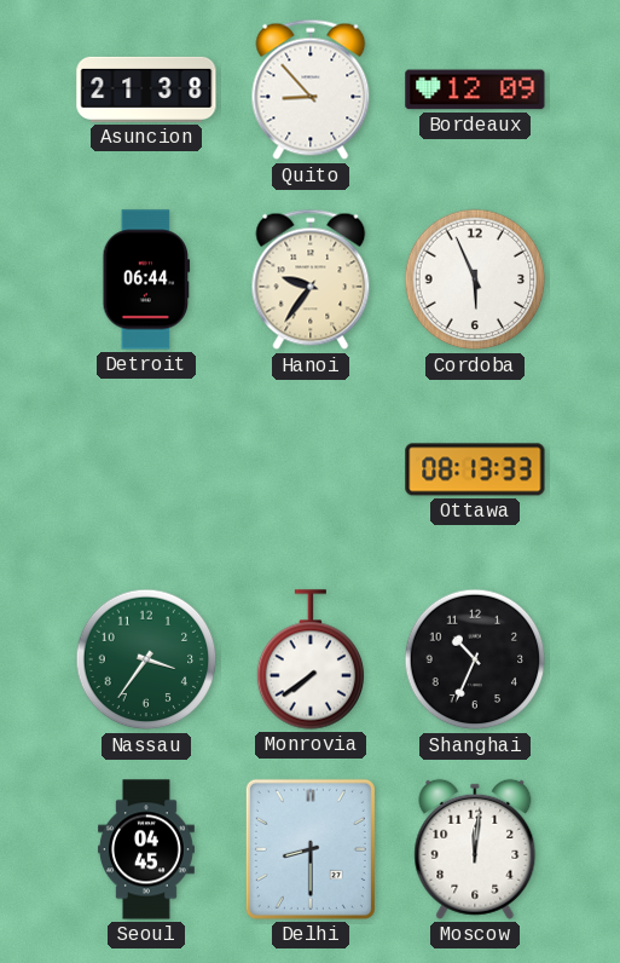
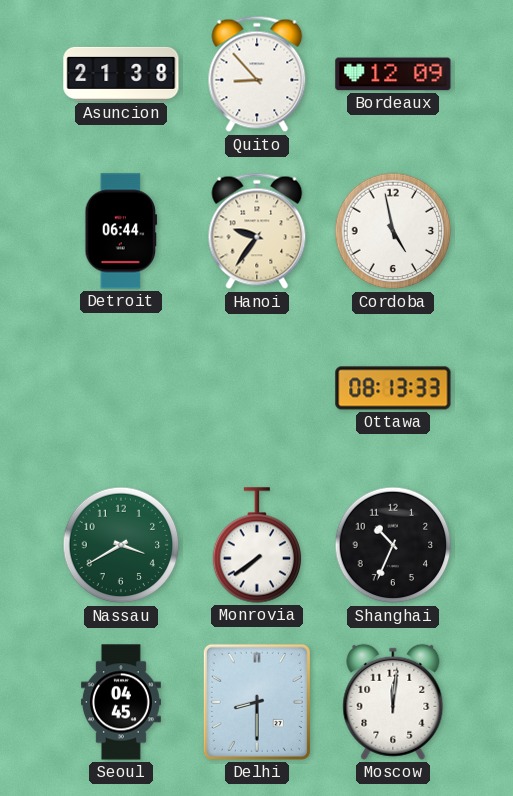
Cordoba: 5:56 -> 4:58
Nassau: 3:36 -> 3:40
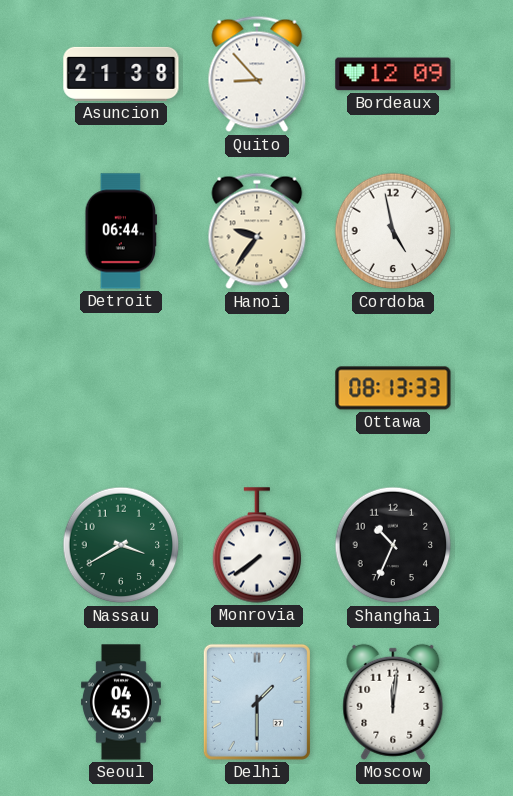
Delhi: 8:30 -> 1:30
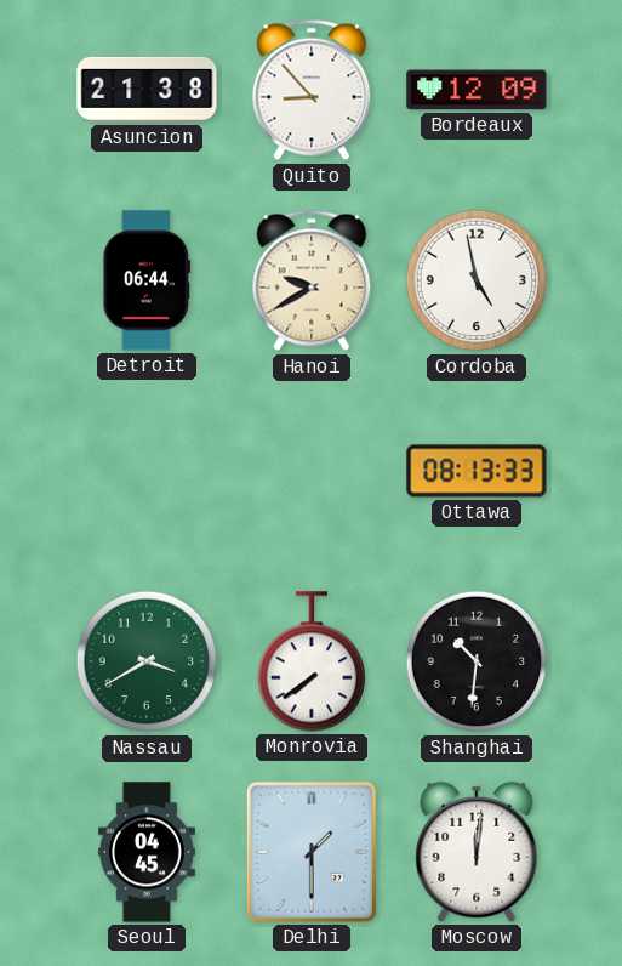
Hanoi: 9:36 -> 9:40
Shanghai: 10:34 -> 10:31
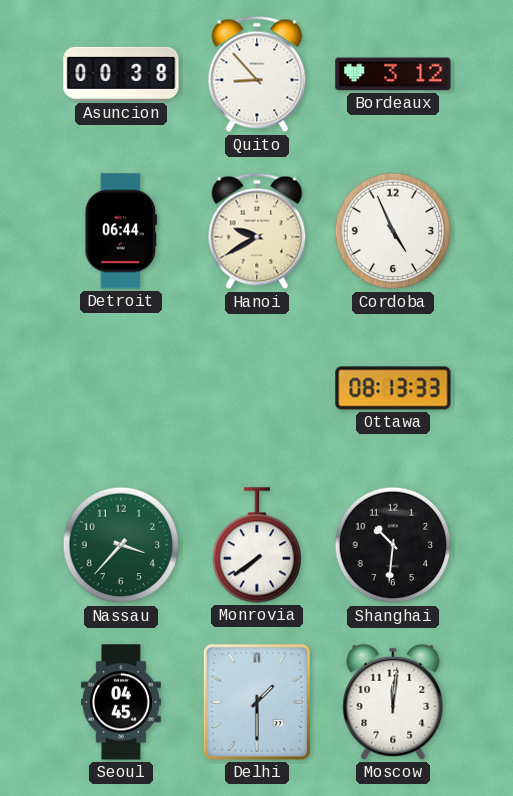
Asuncion: 21:38 -> 00:38
Bordeaux: 12:09 -> 3:12
Cordoba: 4:58 -> 4:56
Nassau: 3:40 -> 3:37
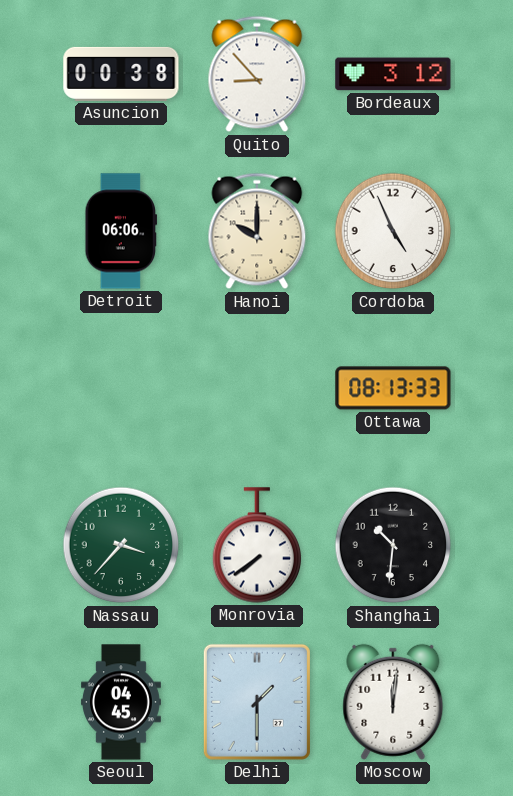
Detroit: 06:44 -> 06:06
Hanoi: 9:40 -> 10:00
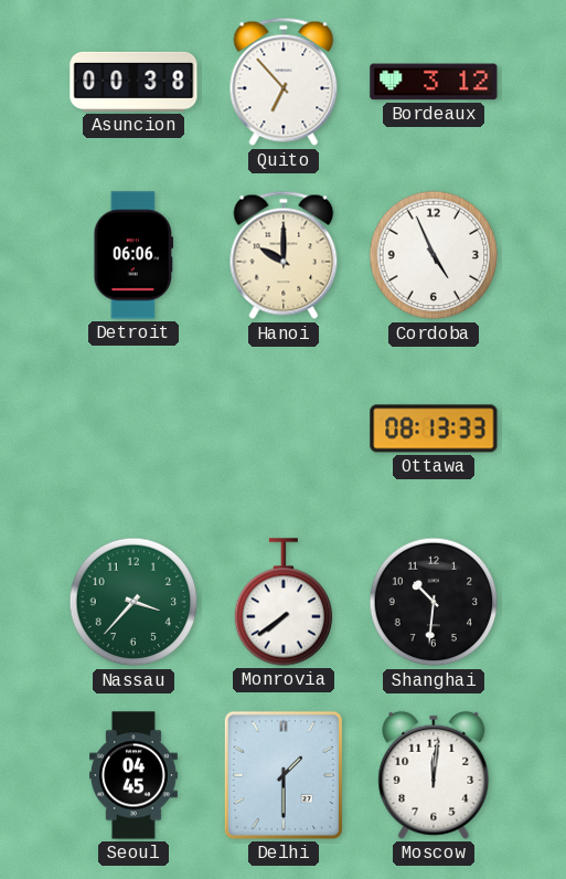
Quito: 8:53 -> 6:53
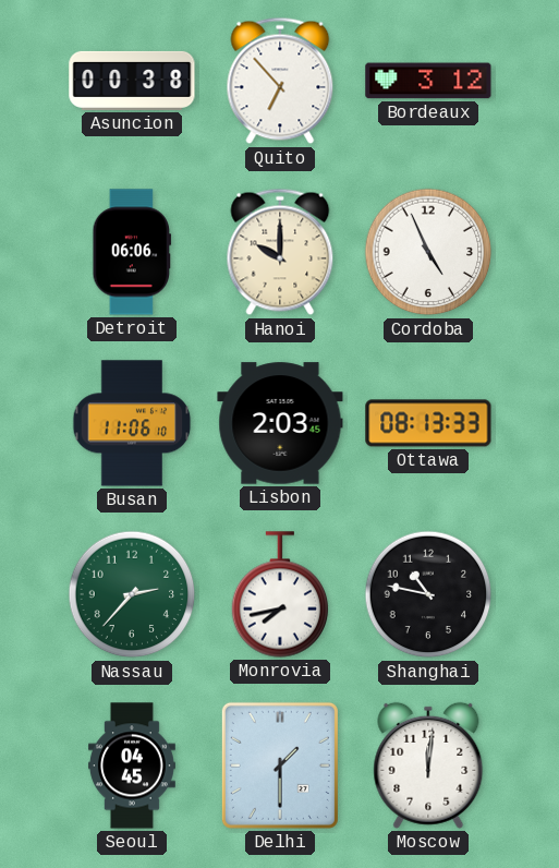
Busan: none -> 11:06
Lisbon: none -> 2:03
Nassau: 3:37 -> 2:37
Monrovia: 7:39 -> 7:43
Shanghai: 10:31 -> 10:47
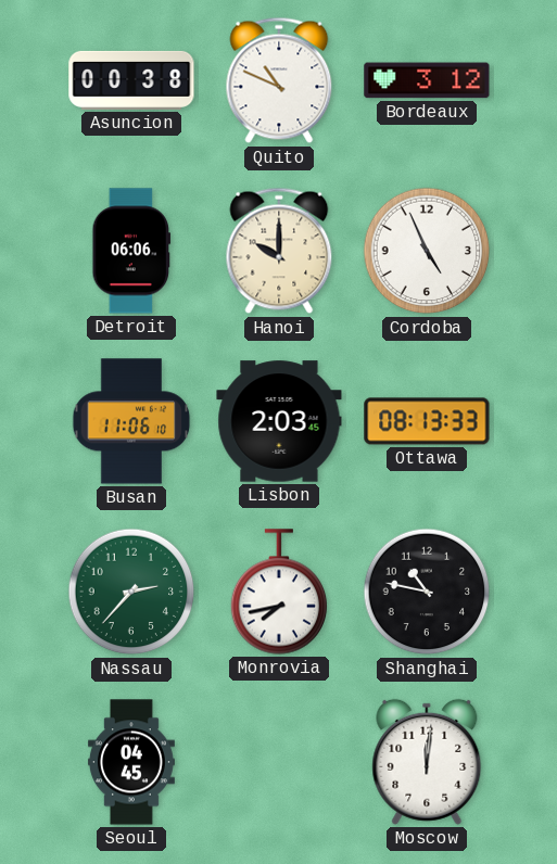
Quito: 6:53 -> 10:49
Delhi: 1:30 -> none
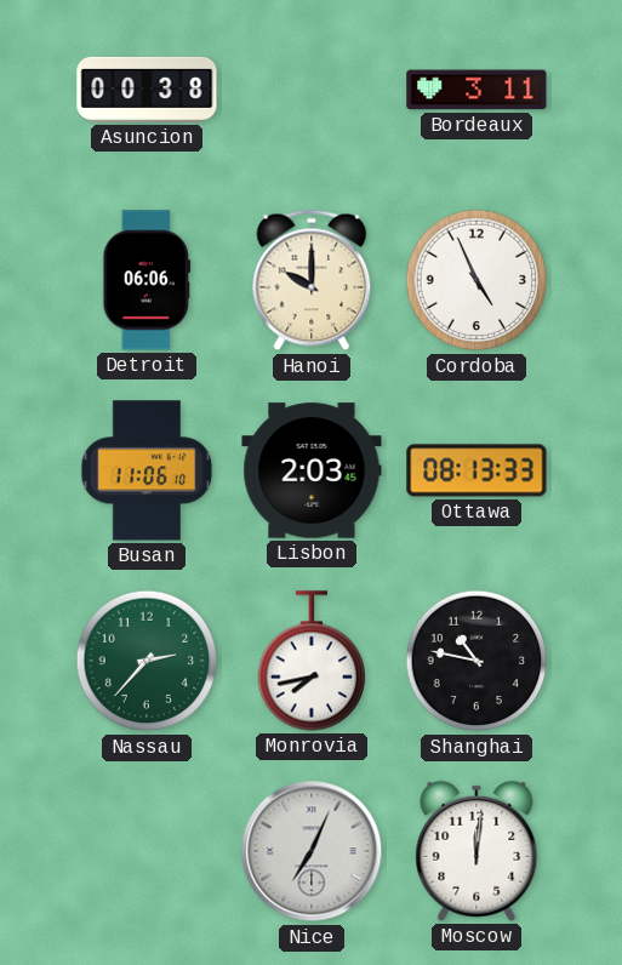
Quito: 10:49 -> none
Bordeaux: 3:12 -> 3:11
Seoul: 04:45 -> none
Nice: none -> 7:04
